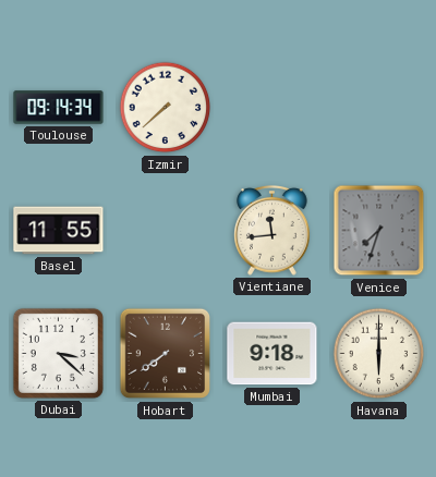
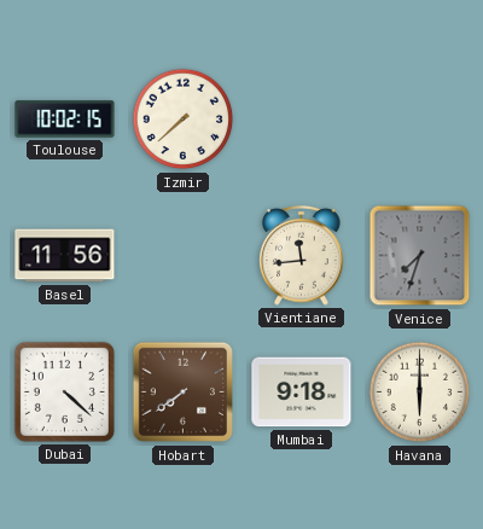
Toulouse: 09:14 -> 10:02
Basel: 11:55 -> 11:56
Dubai: 3:22 -> 4:22
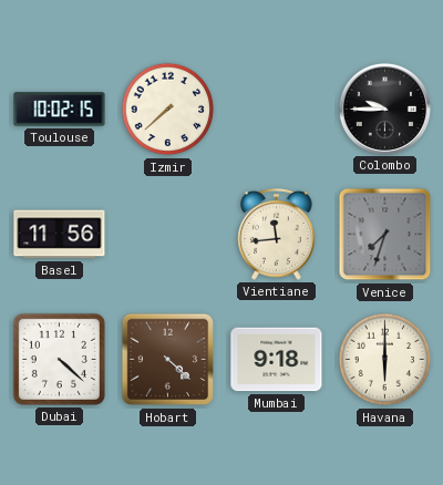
Colombo: none -> 9:45
Hobart: 7:39 -> 4:22
